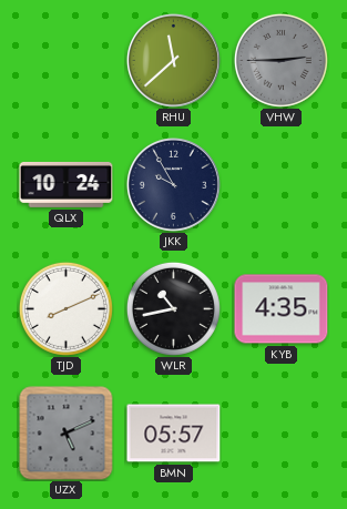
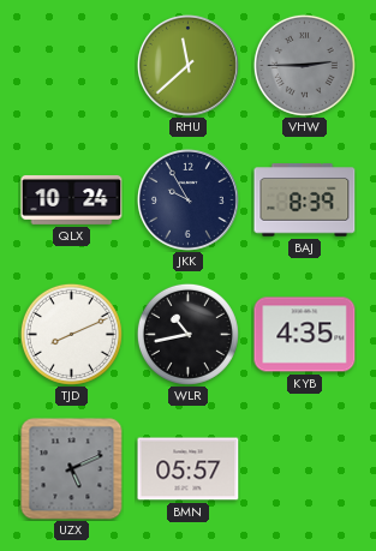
BAJ: none -> 8:39
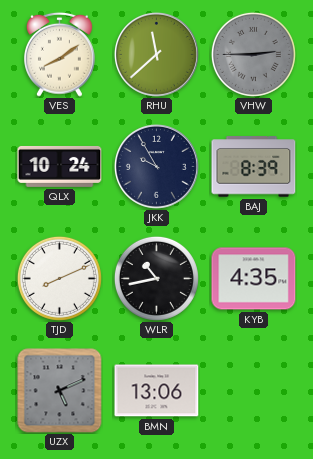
VES: none -> 8:09
BMN: 05:57 -> 13:06
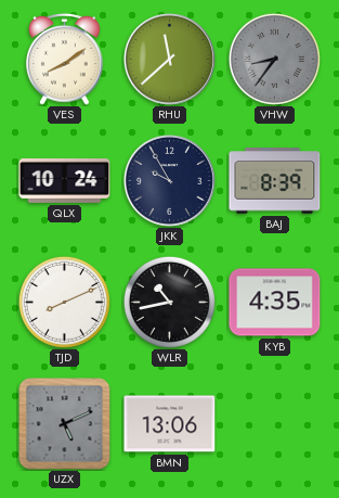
VHW: 2:45 -> 8:36
